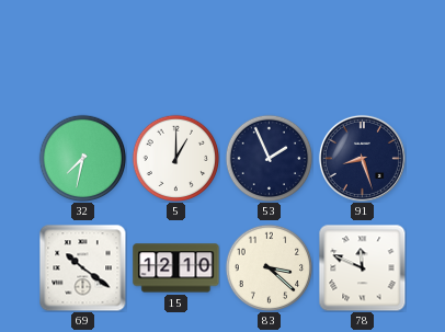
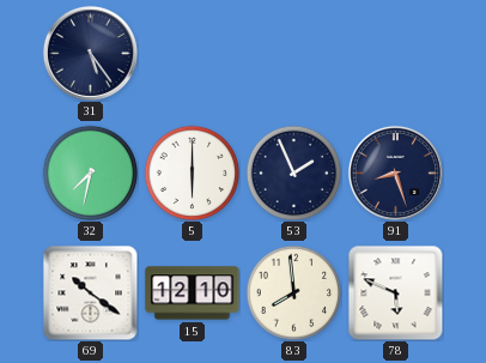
31: none -> 5:24
5: 1:00 -> 6:00
83: 3:22 -> 7:59
78: 11:49 -> 5:49
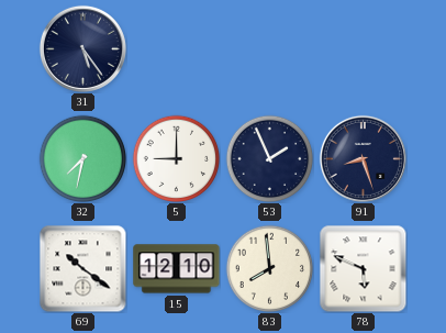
5: 6:00 -> 9:00
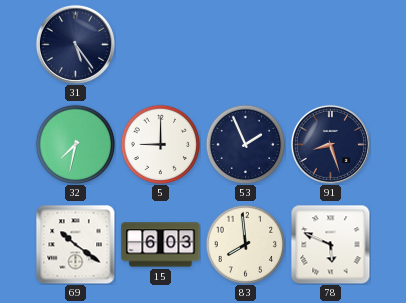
15: 12:10 -> 6:03
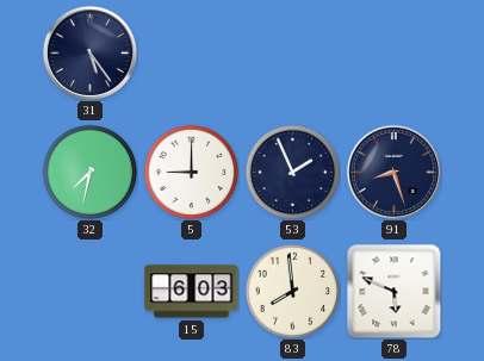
69: 10:21 -> none
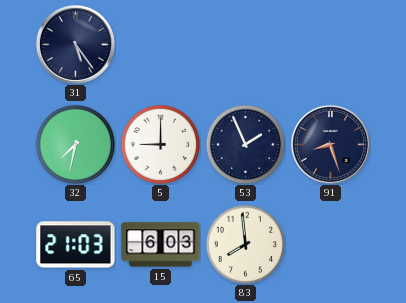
65: none -> 21:03
78: 5:49 -> none
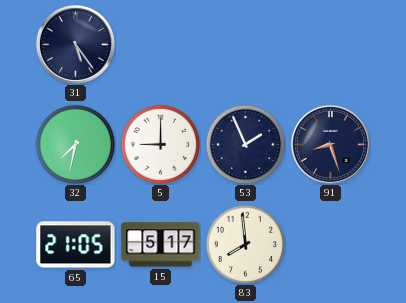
65: 21:03 -> 21:05
15: 6:03 -> 5:17
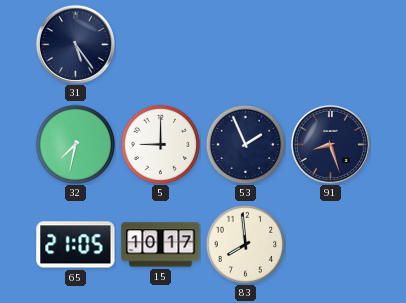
15: 5:17 -> 10:17
